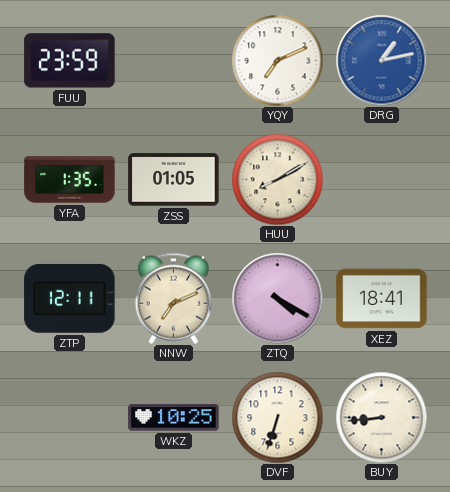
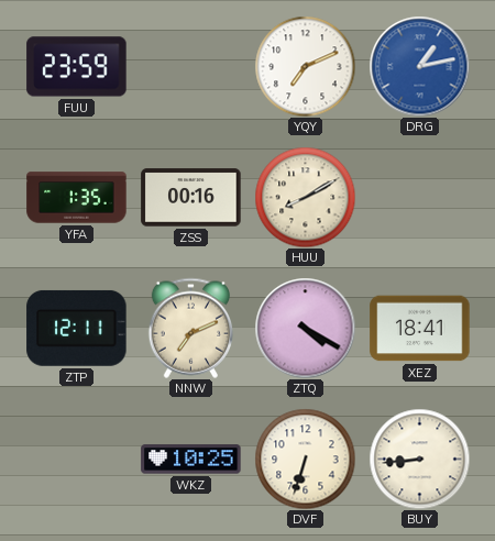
ZSS: 01:05 -> 00:16
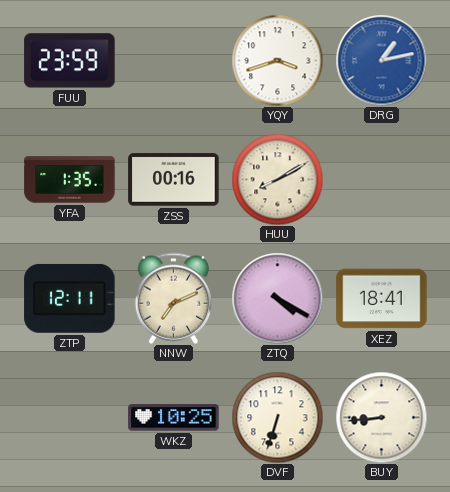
YQY: 7:11 -> 3:42
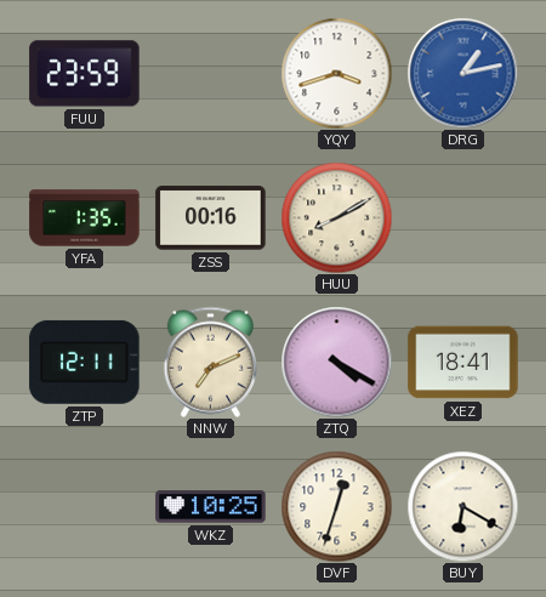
DVF: 6:33 -> 12:33
BUY: 8:44 -> 6:20
